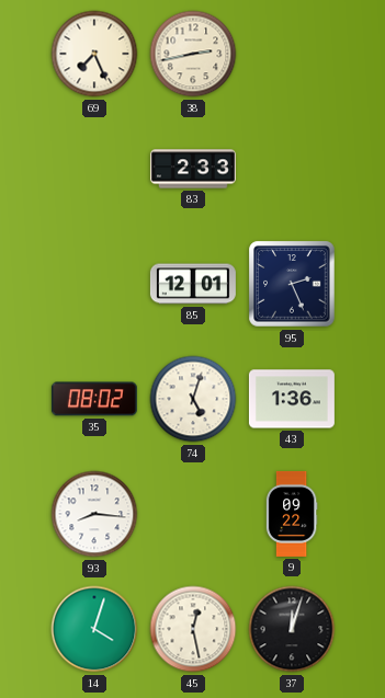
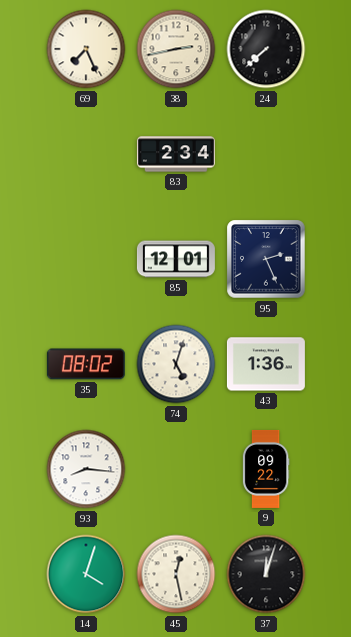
24: none -> 7:38
83: 2:33 -> 2:34
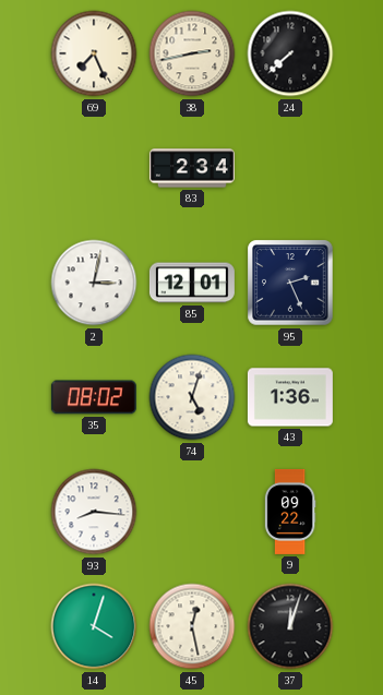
2: none -> 3:02
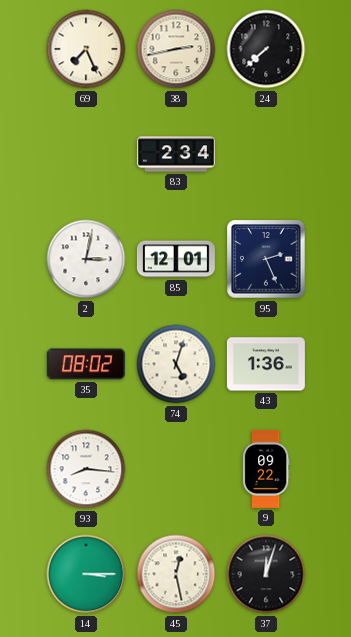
14: 4:03 -> 3:15
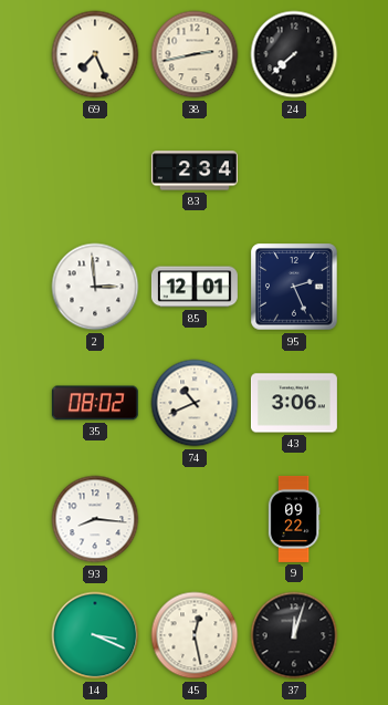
2: 3:02 -> 2:59
74: 5:03 -> 10:41
43: 1:36 -> 3:06
14: 3:15 -> 3:19
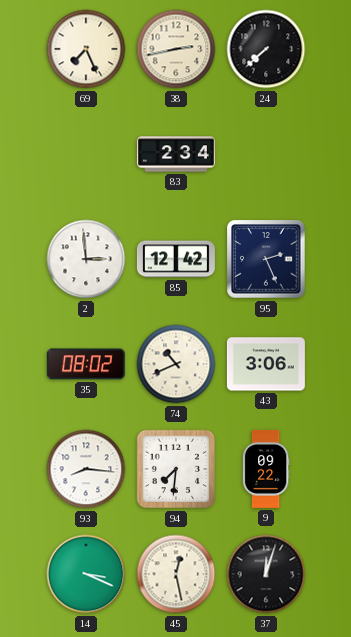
85: 12:01 -> 12:42
94: none -> 7:31
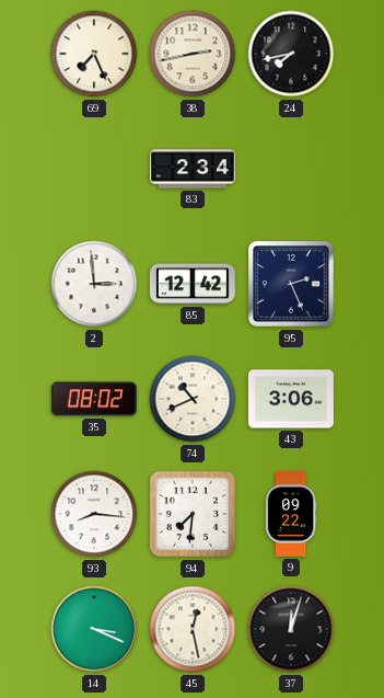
24: 7:38 -> 7:43
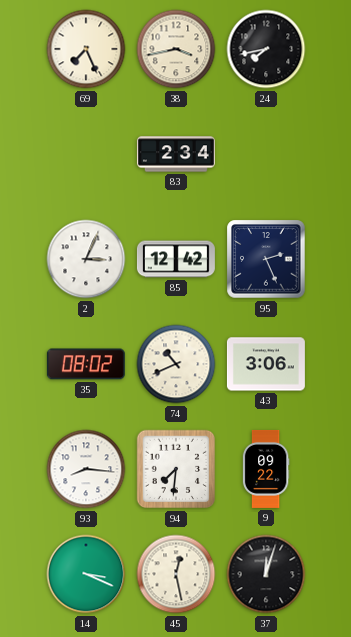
38: 2:43 -> 3:43
2: 2:59 -> 3:04
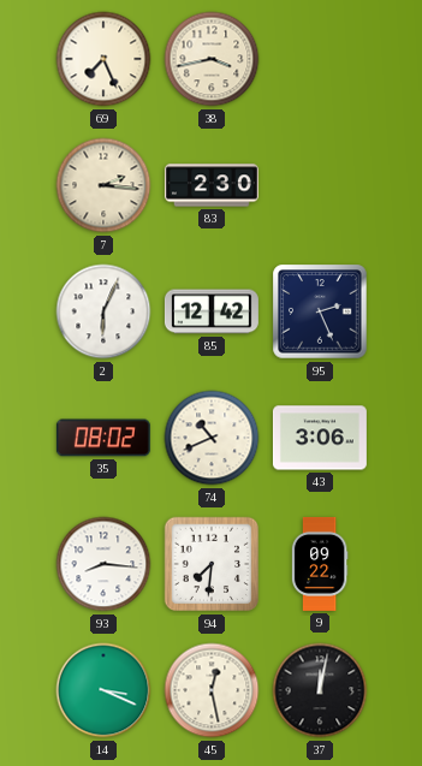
24: 7:43 -> none
7: none -> 2:16
83: 2:34 -> 2:30
2: 3:04 -> 6:04
37: 12:03 -> 12:02
